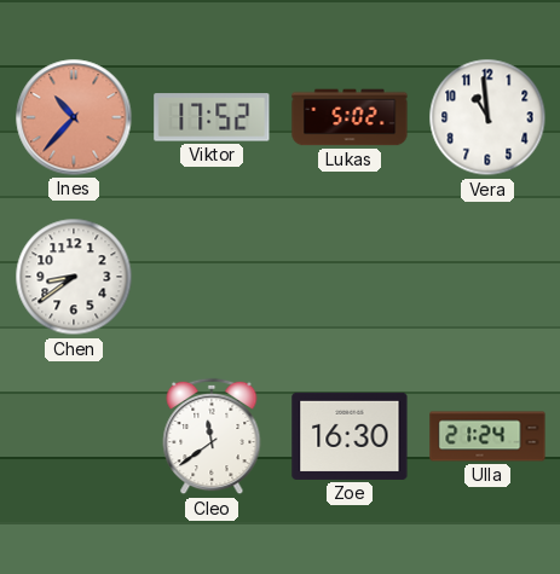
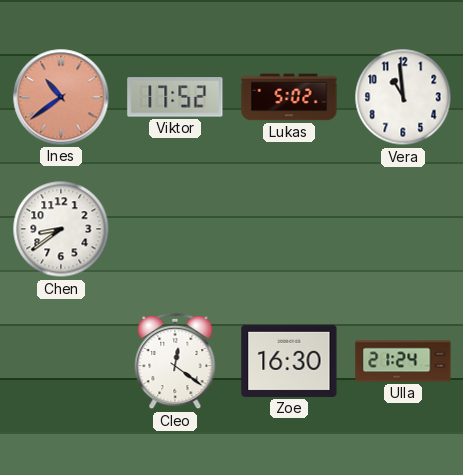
Ines: 10:37 -> 10:39
Cleo: 11:39 -> 12:21
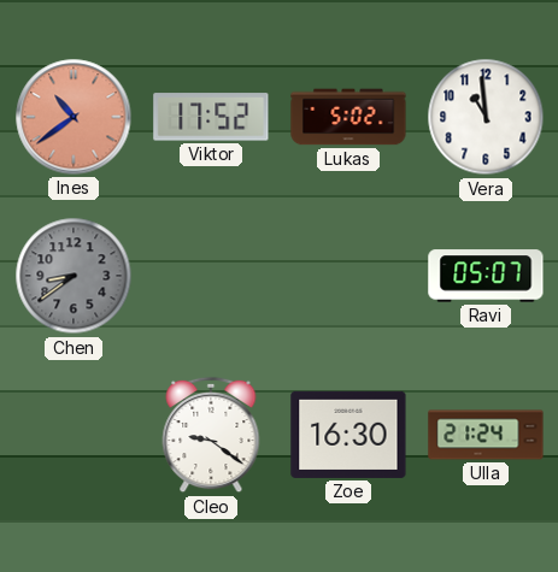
Chen dial: white -> grey
Ravi: none -> 05:07
Cleo: 12:21 -> 9:21
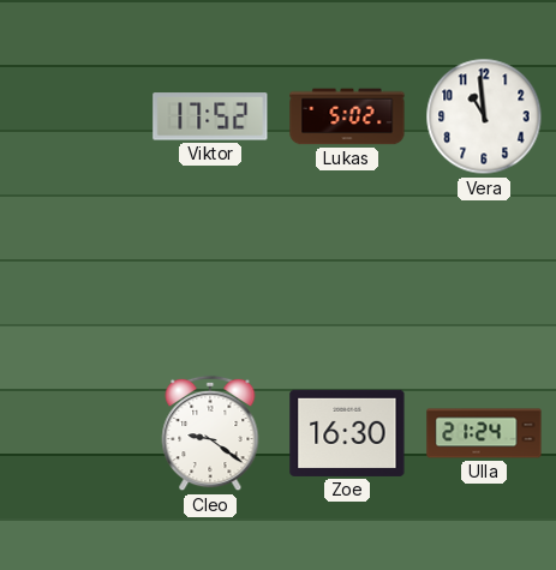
Ines: 10:39 -> none
Chen: 8:39 -> none
Ravi: 05:07 -> none
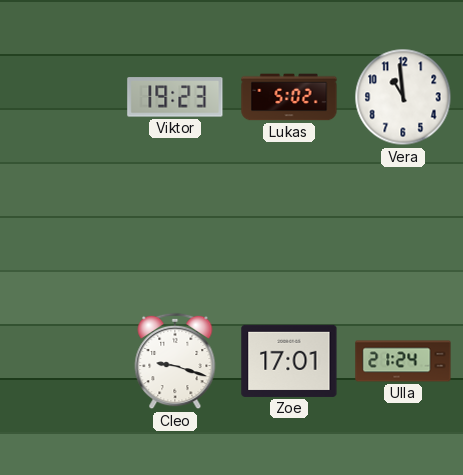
Viktor: 17:52 -> 19:23
Cleo: 9:21 -> 9:18
Zoe: 16:30 -> 17:01
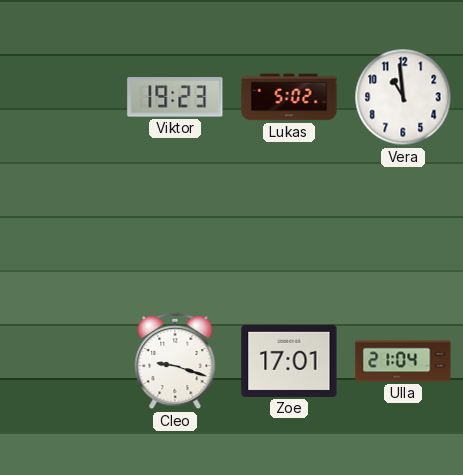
Ulla: 21:24 -> 21:04
